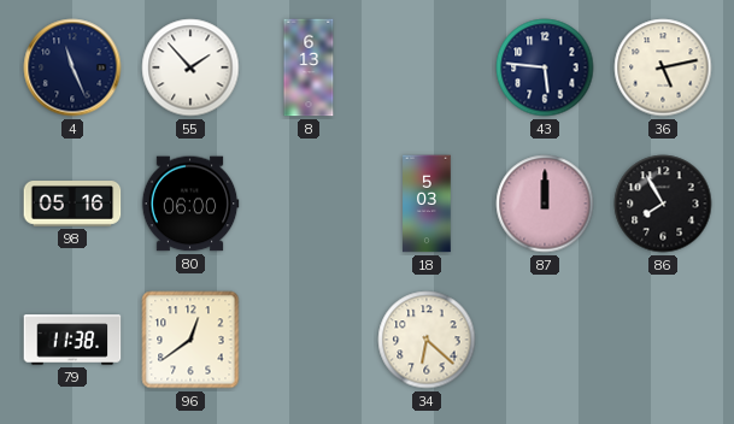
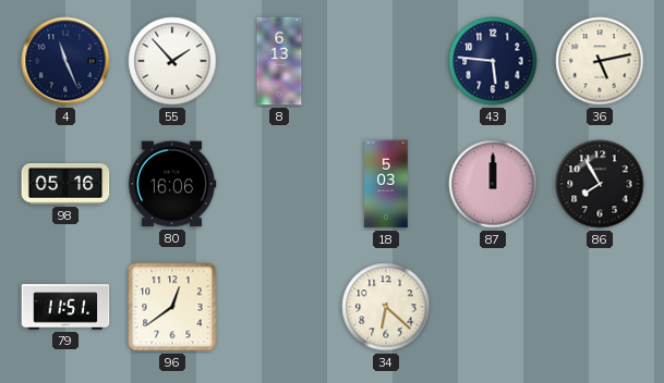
80: 06:00 -> 16:06
79: 11:38 -> 11:51
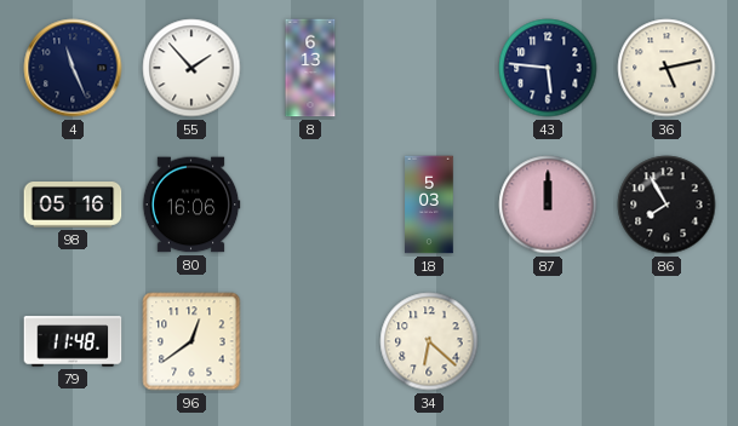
79: 11:51 -> 11:48
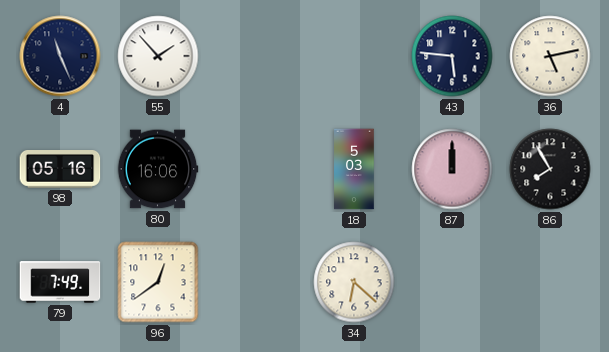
8: 6:13 -> none
79: 11:48 -> 7:49
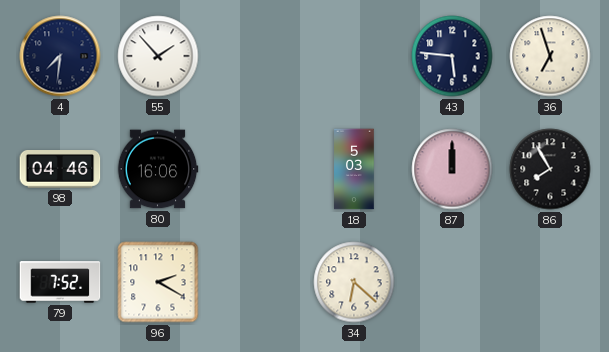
4: 11:26 -> 7:31
36: 5:13 -> 6:57
98: 05:16 -> 04:46
79: 7:49 -> 7:52
96: 12:39 -> 2:20
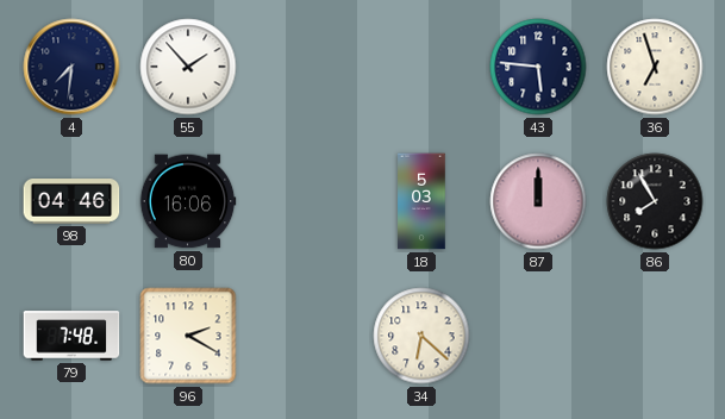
79: 7:52 -> 7:48
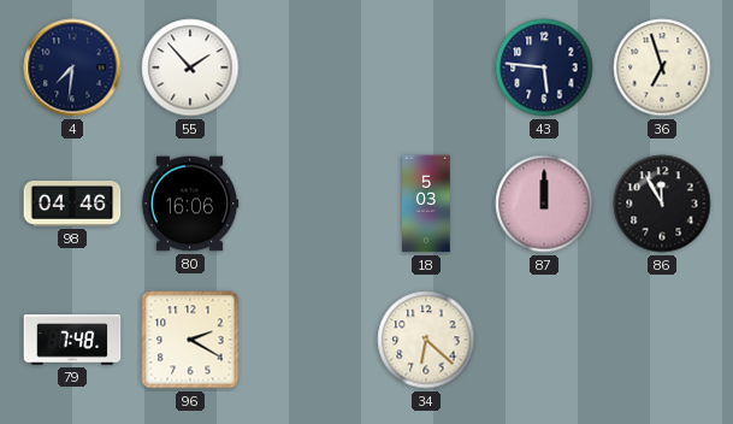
86: 7:55 -> 11:55
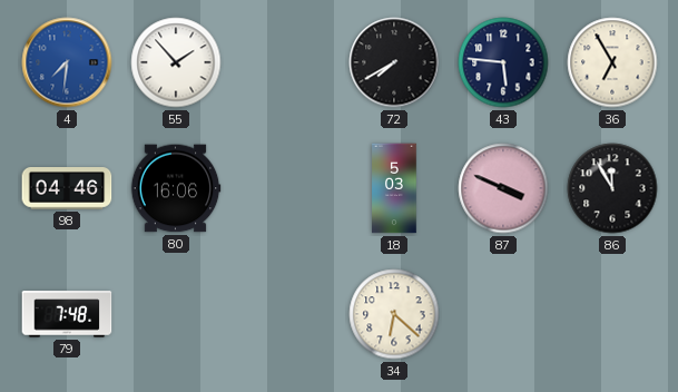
4 dial: navy -> blue
72: none -> 7:40
36: 6:57 -> 6:55
87: 12:00 -> 3:49
96: 2:20 -> none
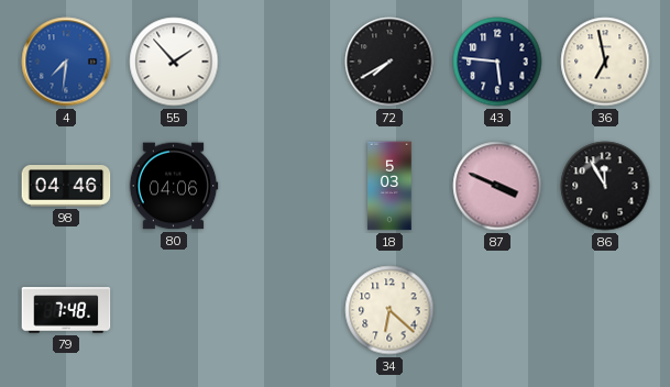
36: 6:55 -> 6:58
80: 16:06 -> 04:06
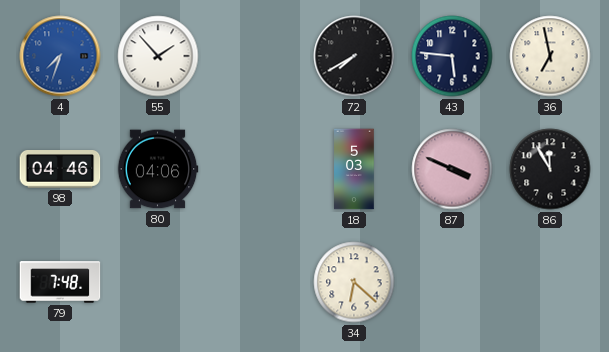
4: 7:31 -> 7:33
